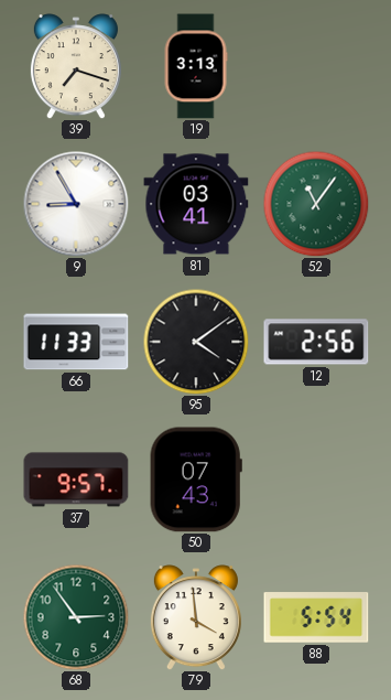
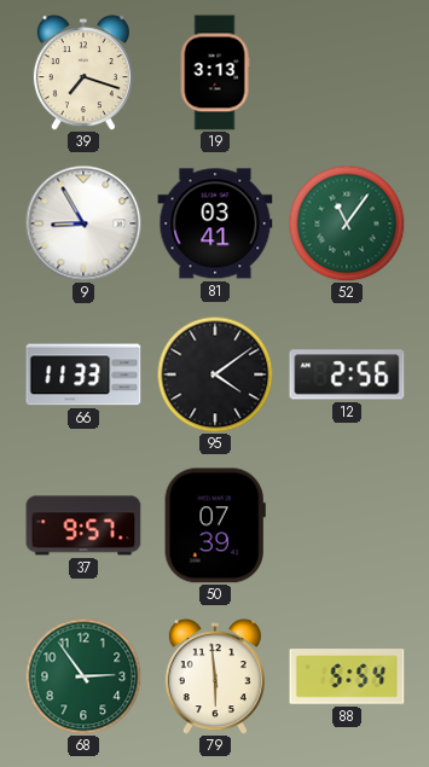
50: 07:43 -> 07:39
79: 3:59 -> 5:59
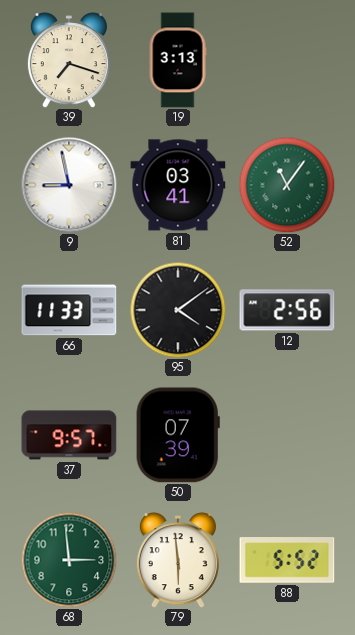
9: 8:55 -> 8:58
68: 2:54 -> 2:59
88: 5:54 -> 5:52
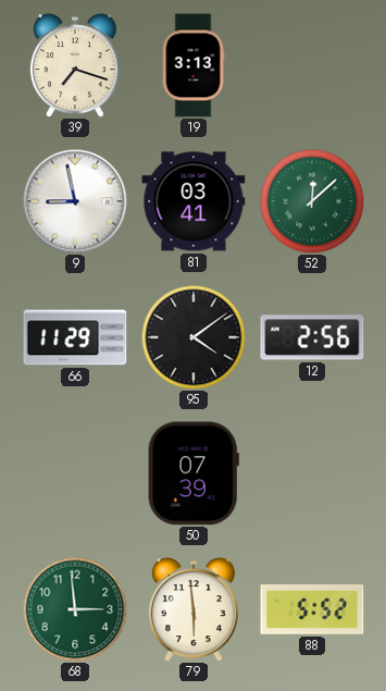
52: 11:06 -> 12:08
66: 11:33 -> 11:29
37: 9:57 -> none
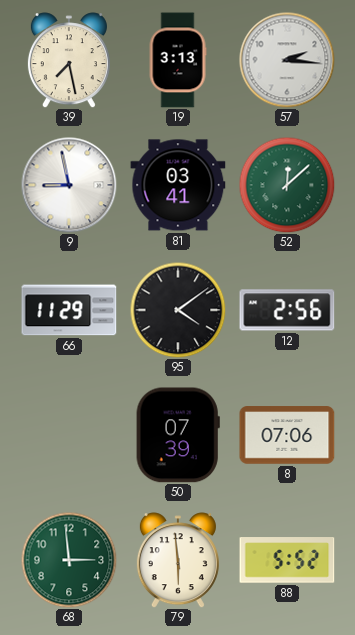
39: 7:18 -> 7:28
57: none -> 2:16
8: none -> 07:06
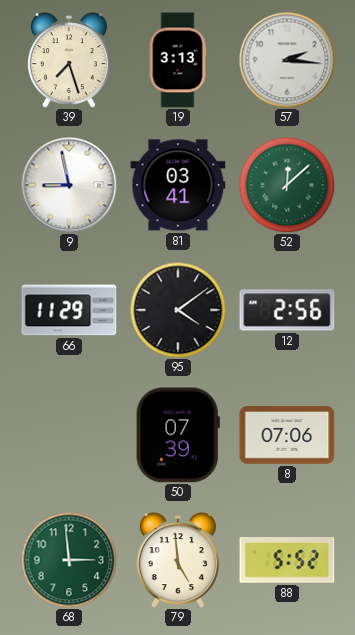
39: 7:28 -> 7:27
79: 5:59 -> 4:59
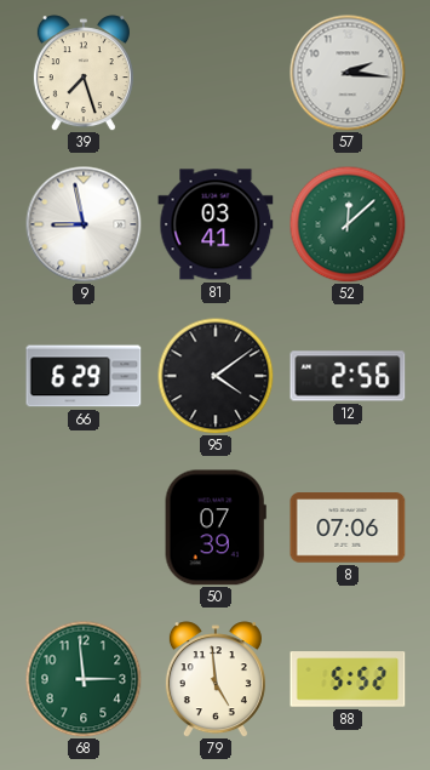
19: 3:13 -> none
66: 11:29 -> 6:29
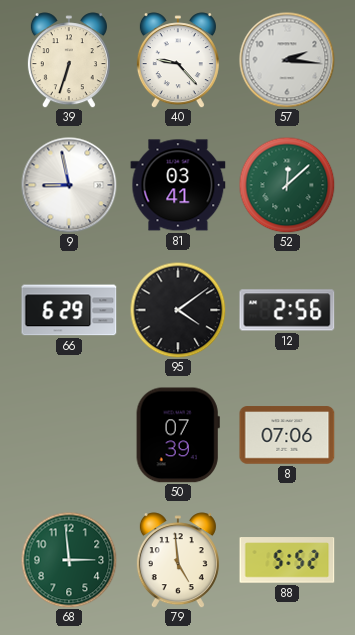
39: 7:27 -> 6:33
40: none -> 9:23
